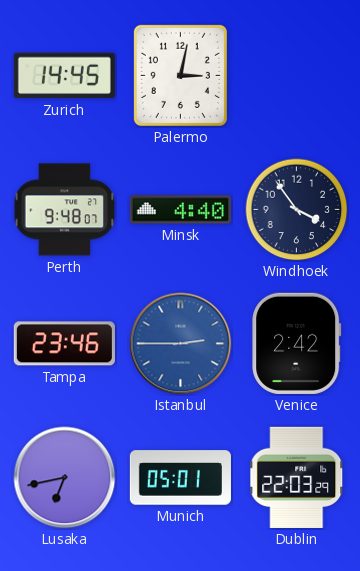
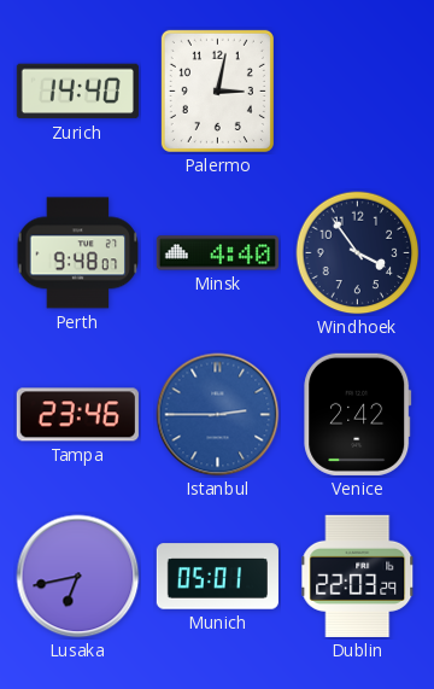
Zurich: 14:45 -> 14:40
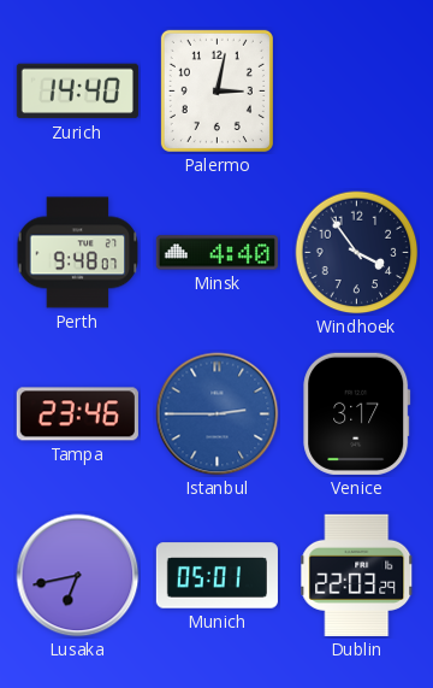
Venice: 2:42 -> 3:17
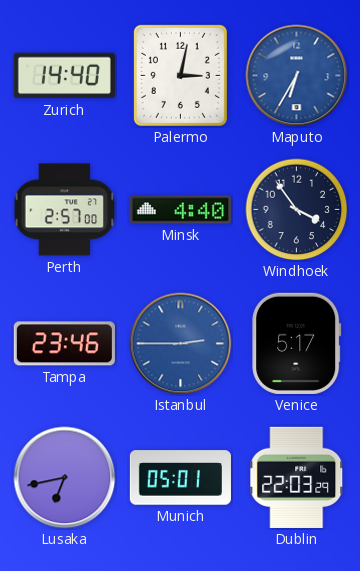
Maputo: none -> 6:35
Perth: 9:48 -> 2:57
Venice: 3:17 -> 5:17
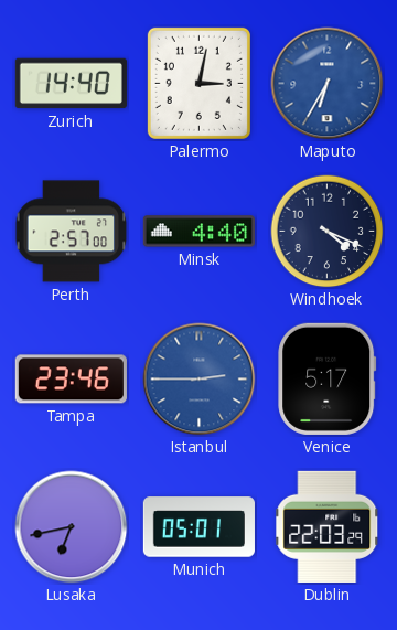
Windhoek: 3:54 -> 4:19
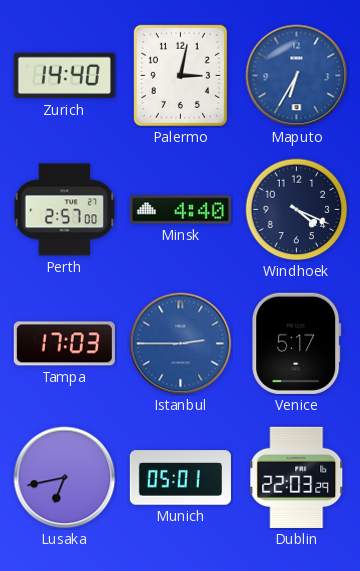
Tampa: 23:46 -> 17:03
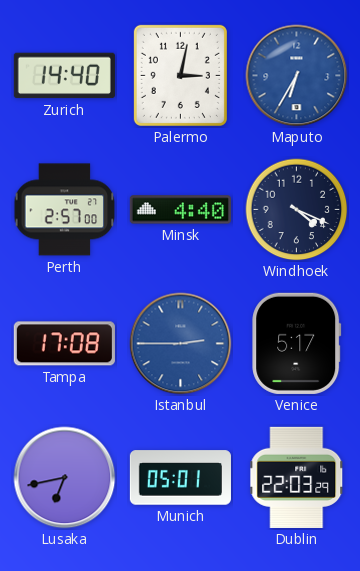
Tampa: 17:03 -> 17:08
